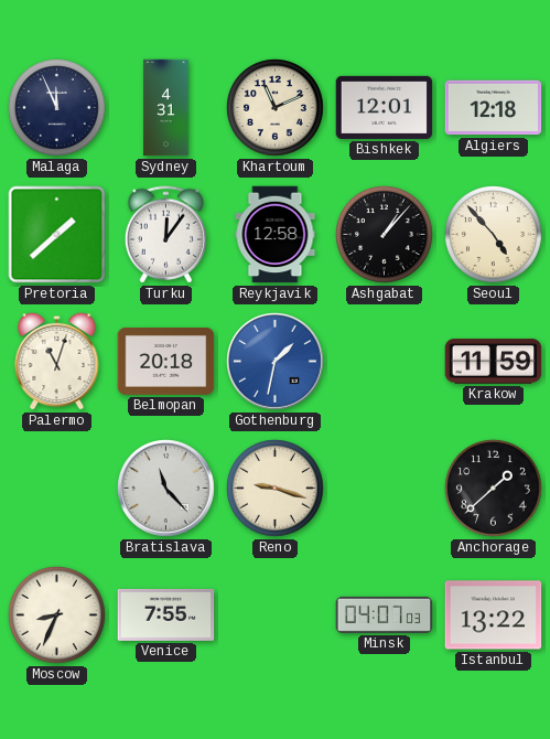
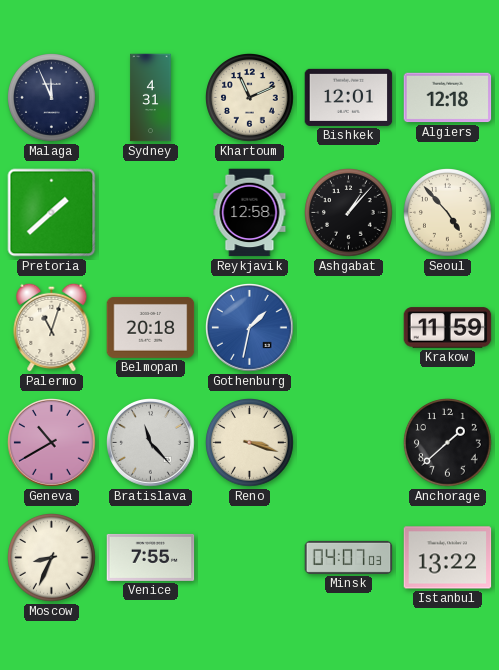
Turku: 12:06 -> none
Geneva: none -> 10:40
Reno: 9:18 -> 3:18
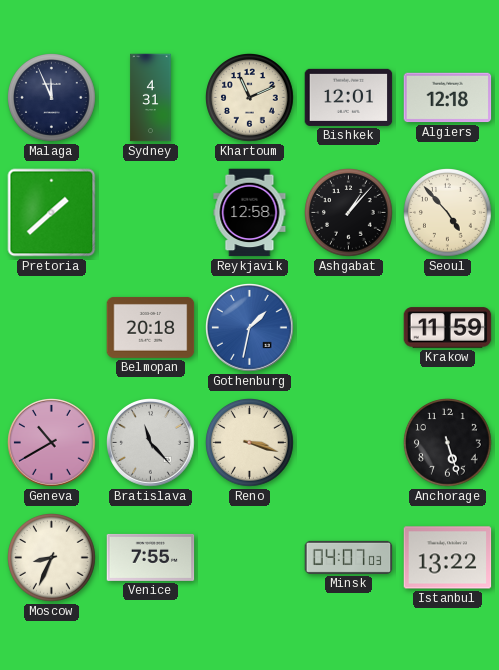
Palermo: 11:03 -> none
Anchorage: 1:38 -> 5:27
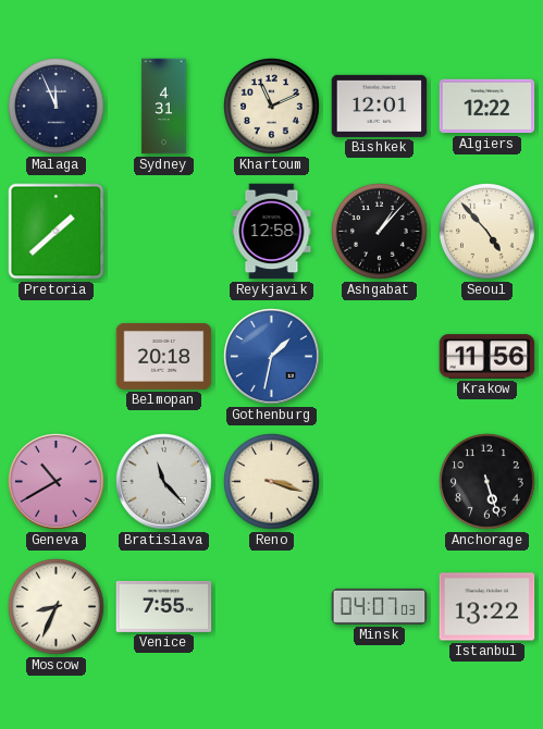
Algiers: 12:18 -> 12:22
Krakow: 11:59 -> 11:56
